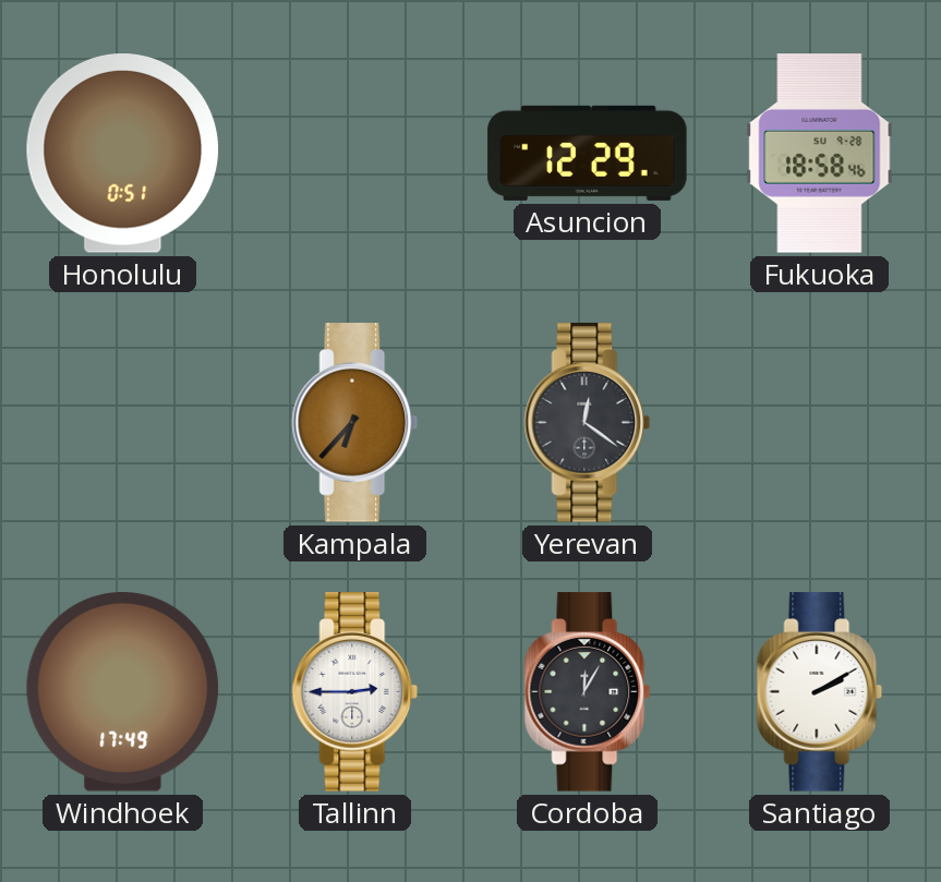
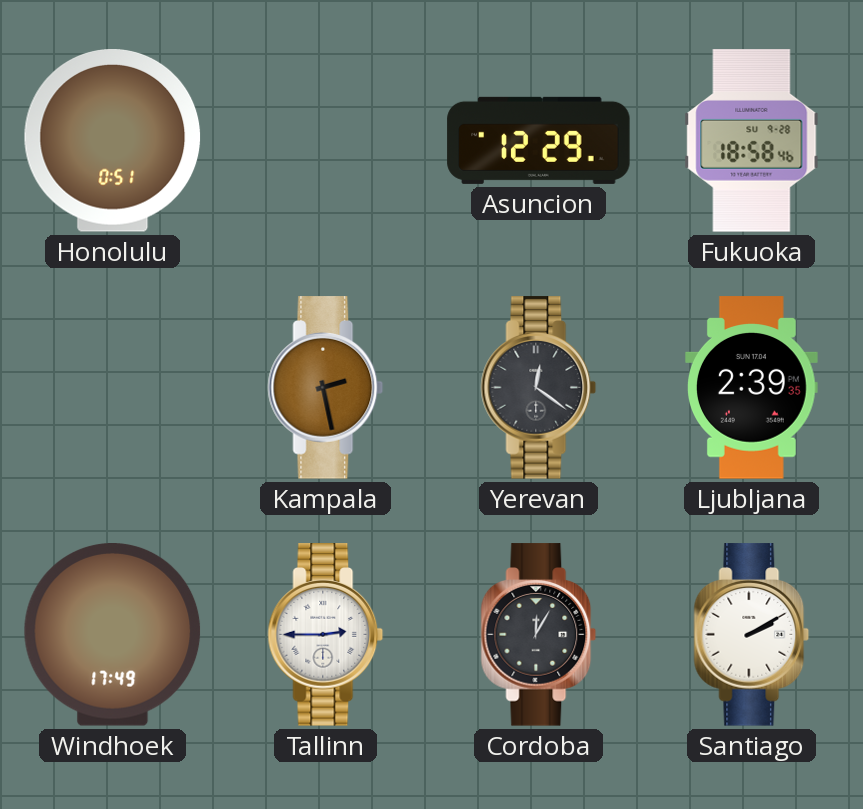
Kampala: 6:37 -> 2:28
Ljubljana: none -> 2:39
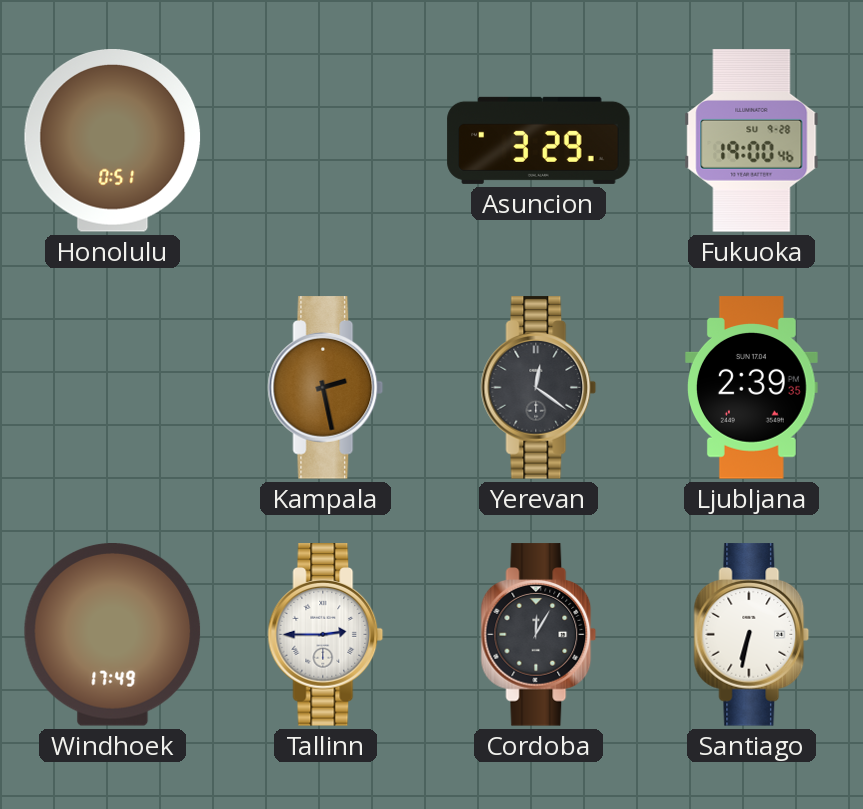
Asuncion: 12:29 -> 3:29
Fukuoka: 18:58 -> 19:00
Santiago: 2:10 -> 6:32
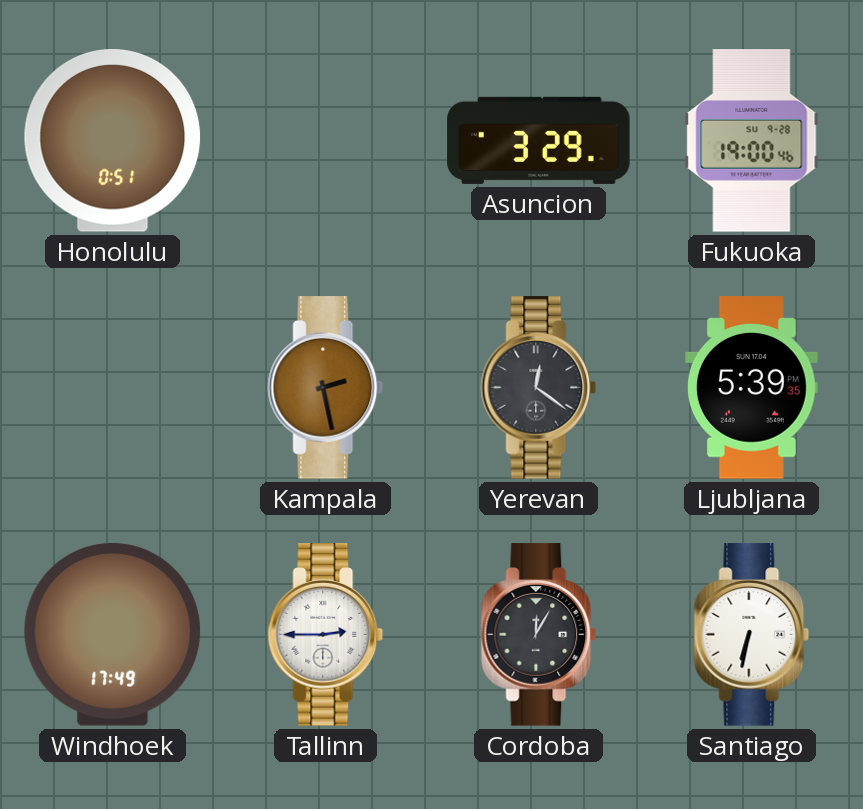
Ljubljana: 2:39 -> 5:39
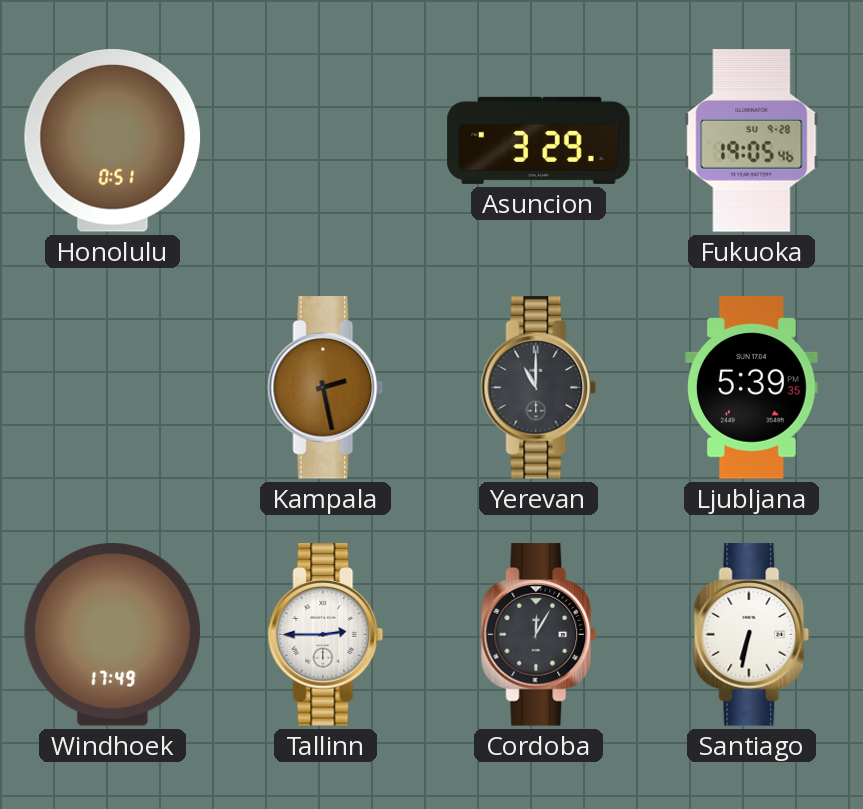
Fukuoka: 19:00 -> 19:05
Yerevan: 12:21 -> 11:00
